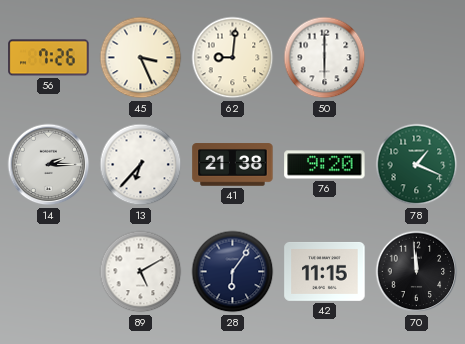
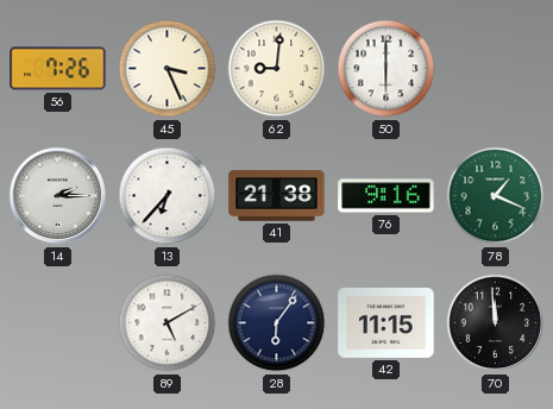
76: 9:20 -> 9:16
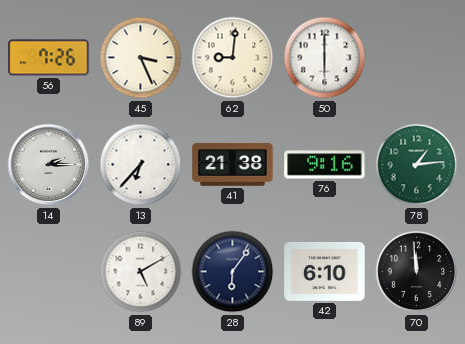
78: 1:19 -> 1:14
42: 11:15 -> 6:10
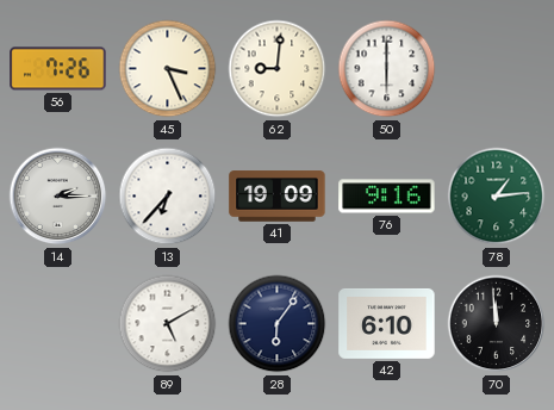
41: 21:38 -> 19:09
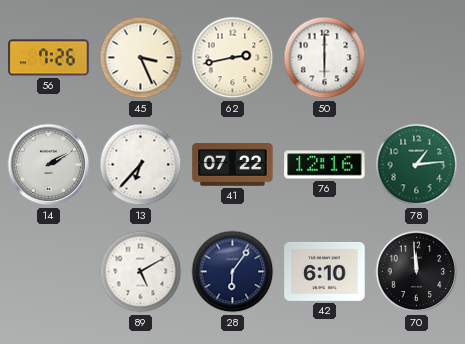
62: 9:01 -> 2:43
14: 2:15 -> 2:10
41: 19:09 -> 07:22
76: 9:16 -> 12:16
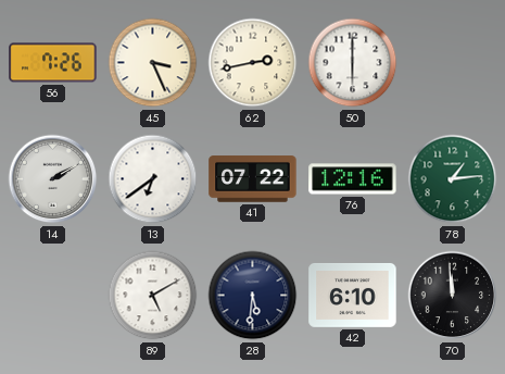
13: 6:37 -> 6:39
28: 6:06 -> 5:31
